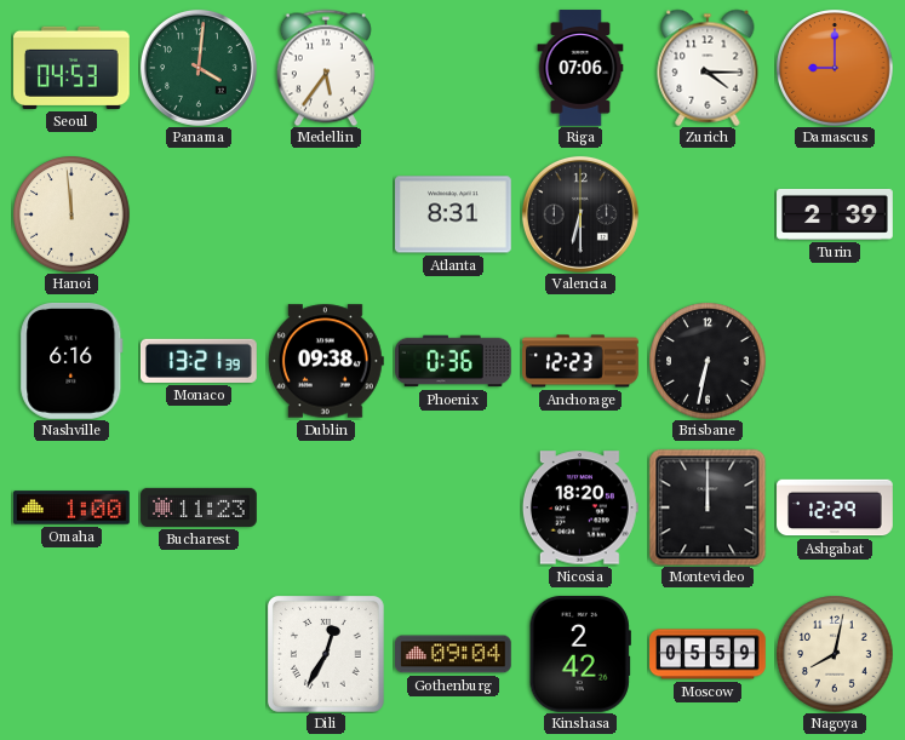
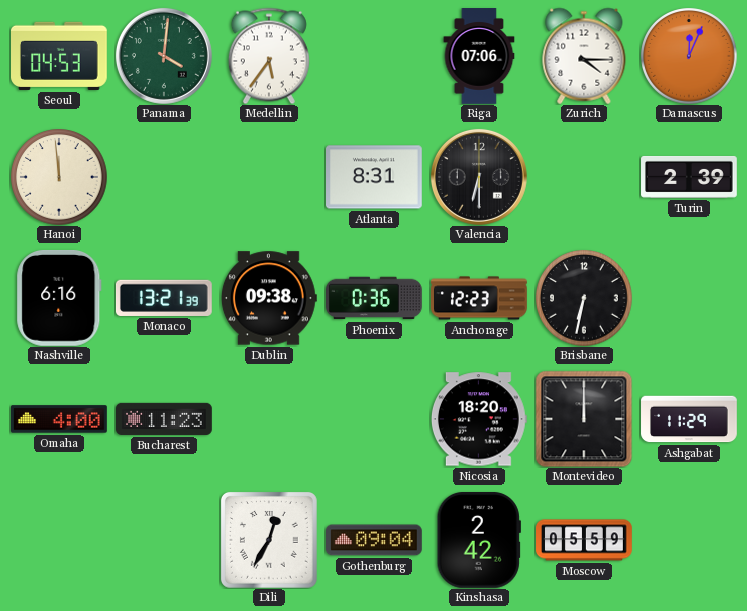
Damascus: 9:00 -> 12:04
Omaha: 1:00 -> 4:00
Ashgabat: 12:29 -> 11:29
Nagoya: 8:02 -> none
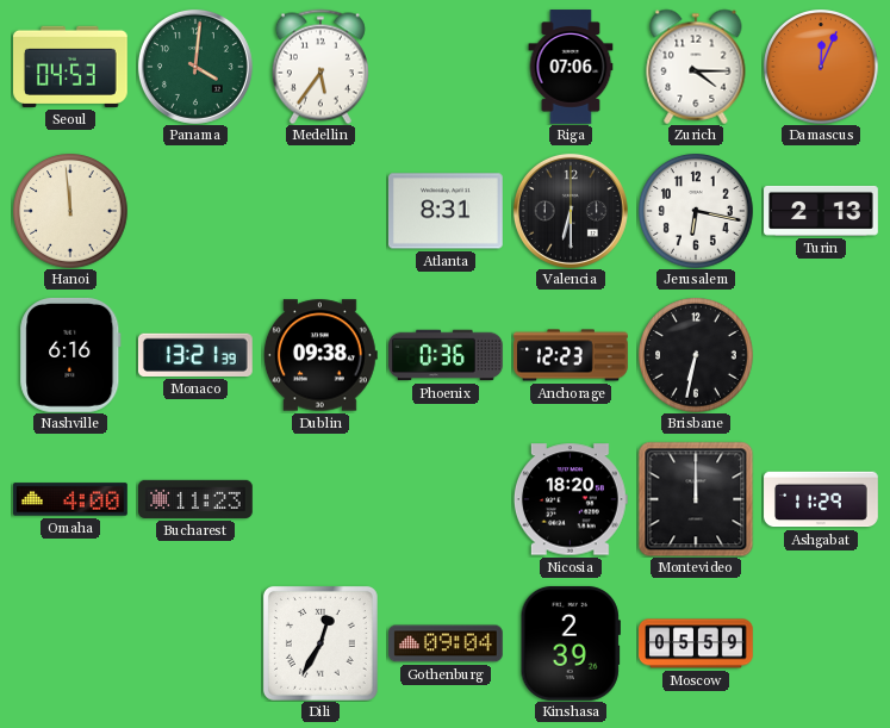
Jerusalem: none -> 6:17
Turin: 2:39 -> 2:13
Kinshasa: 2:42 -> 2:39
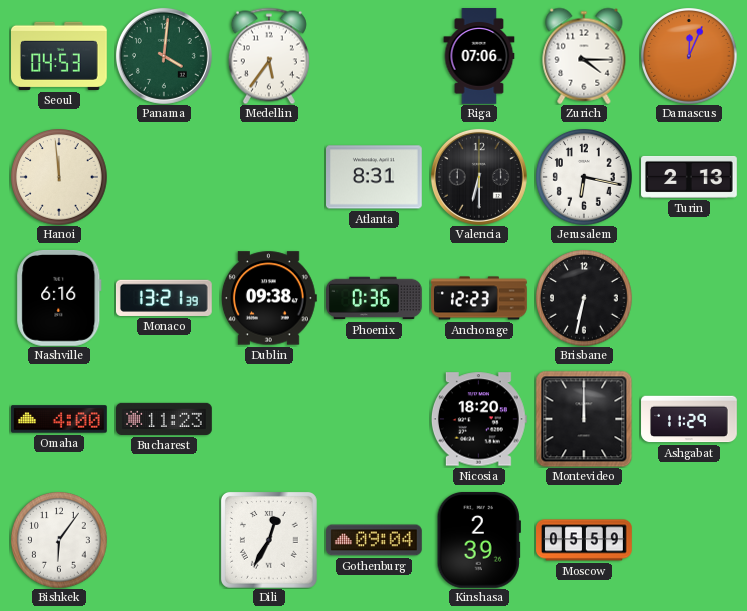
Bishkek: none -> 6:06
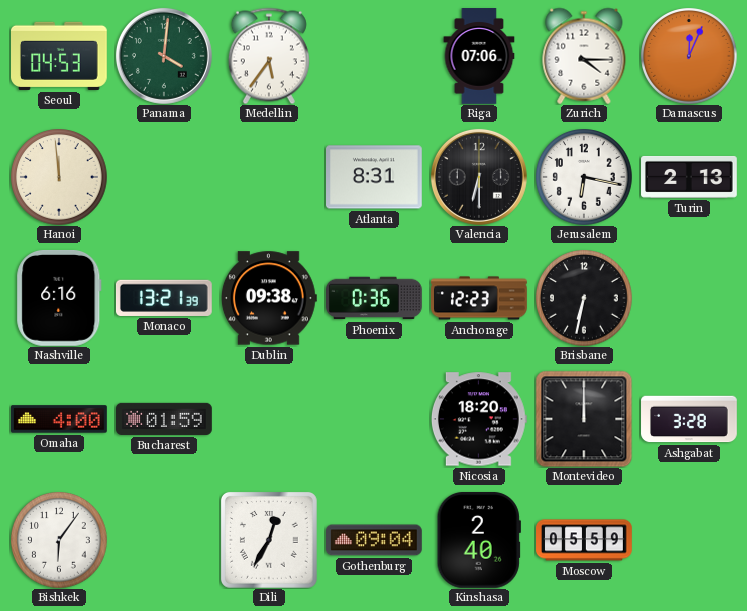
Bucharest: 11:23 -> 01:59
Ashgabat: 11:29 -> 3:28
Kinshasa: 2:39 -> 2:40
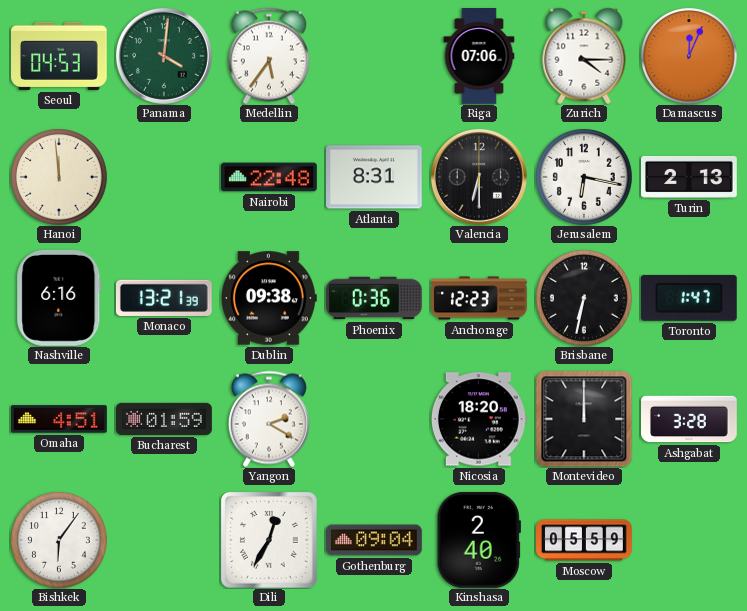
Nairobi: none -> 22:48
Toronto: none -> 1:47
Omaha: 4:00 -> 4:51
Yangon: none -> 2:20
